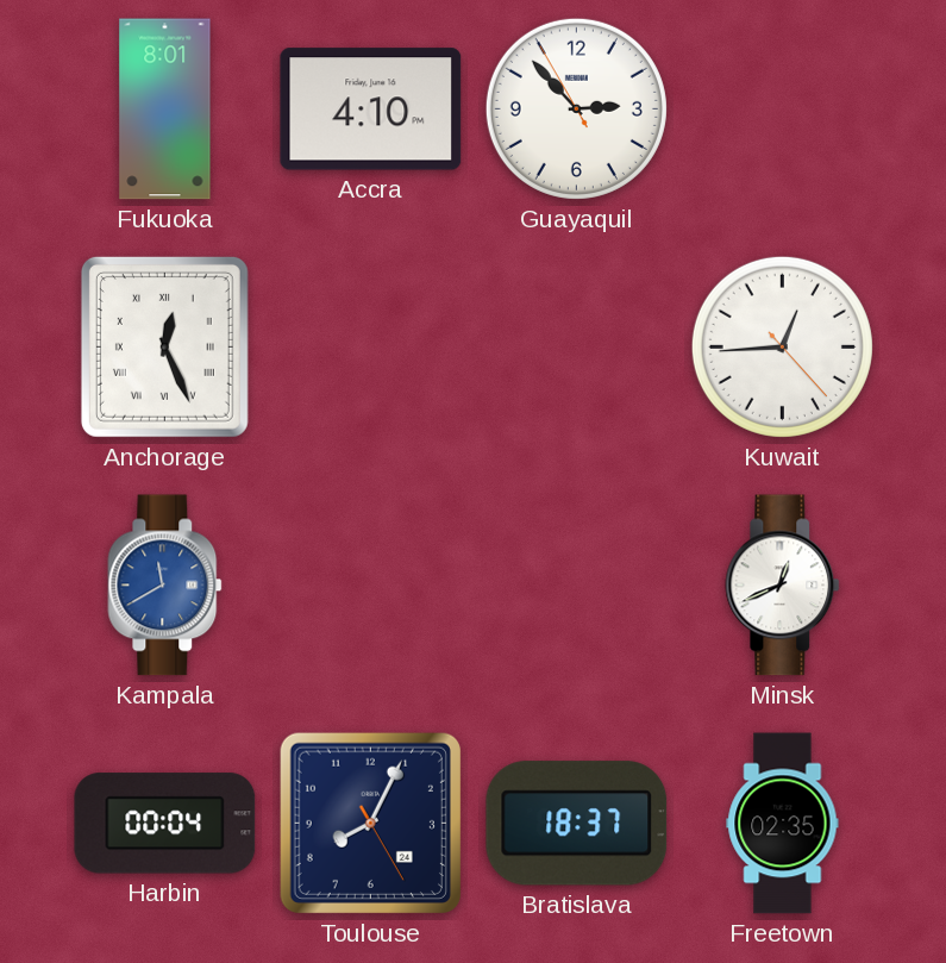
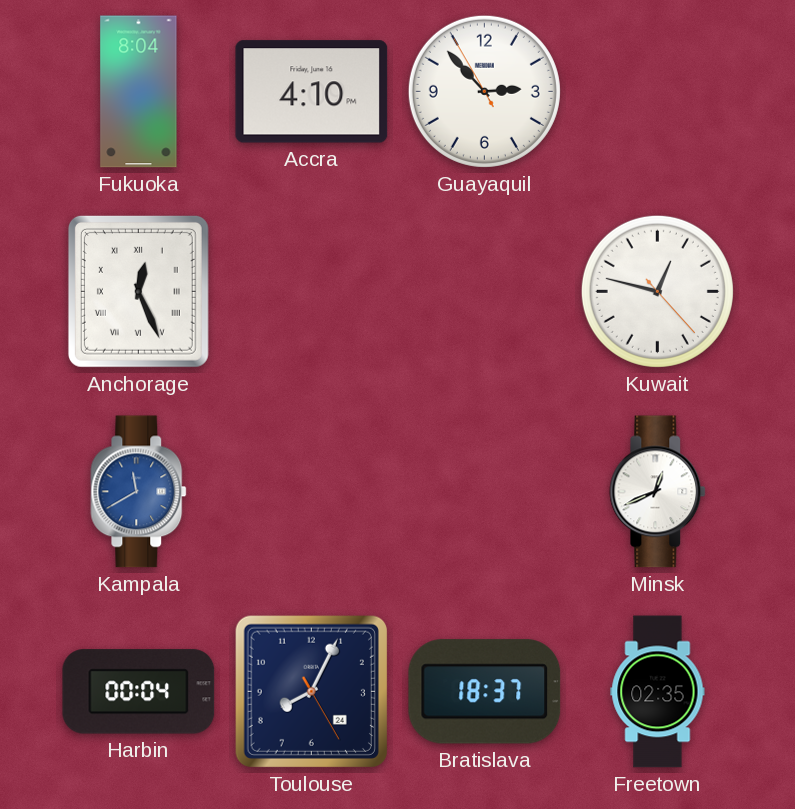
Fukuoka: 8:01 -> 8:04
Kuwait: 12:44 -> 12:47
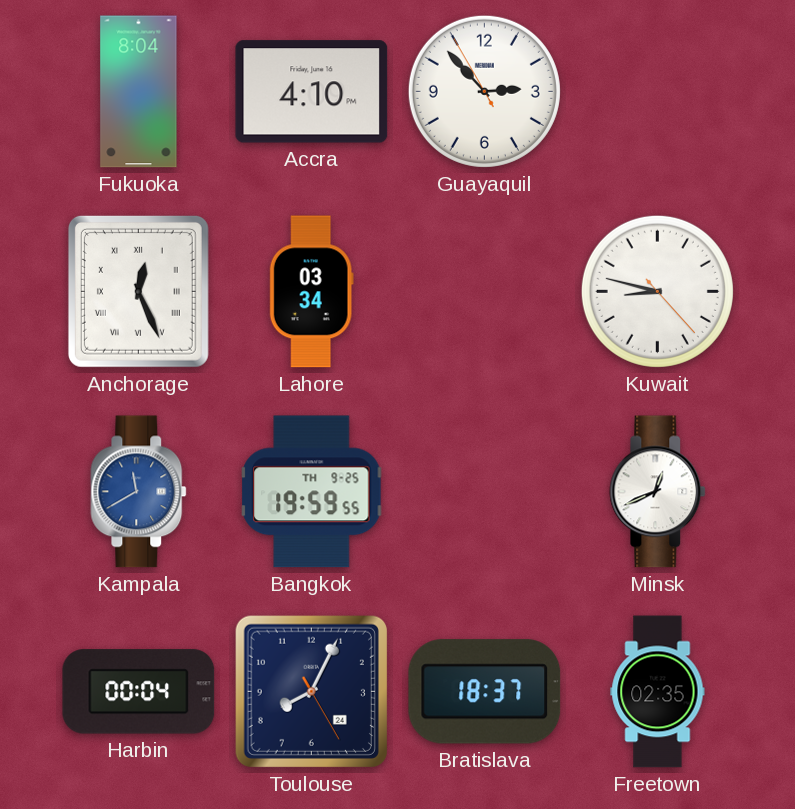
Lahore: none -> 03:34
Kuwait: 12:47 -> 8:47
Bangkok: none -> 19:59
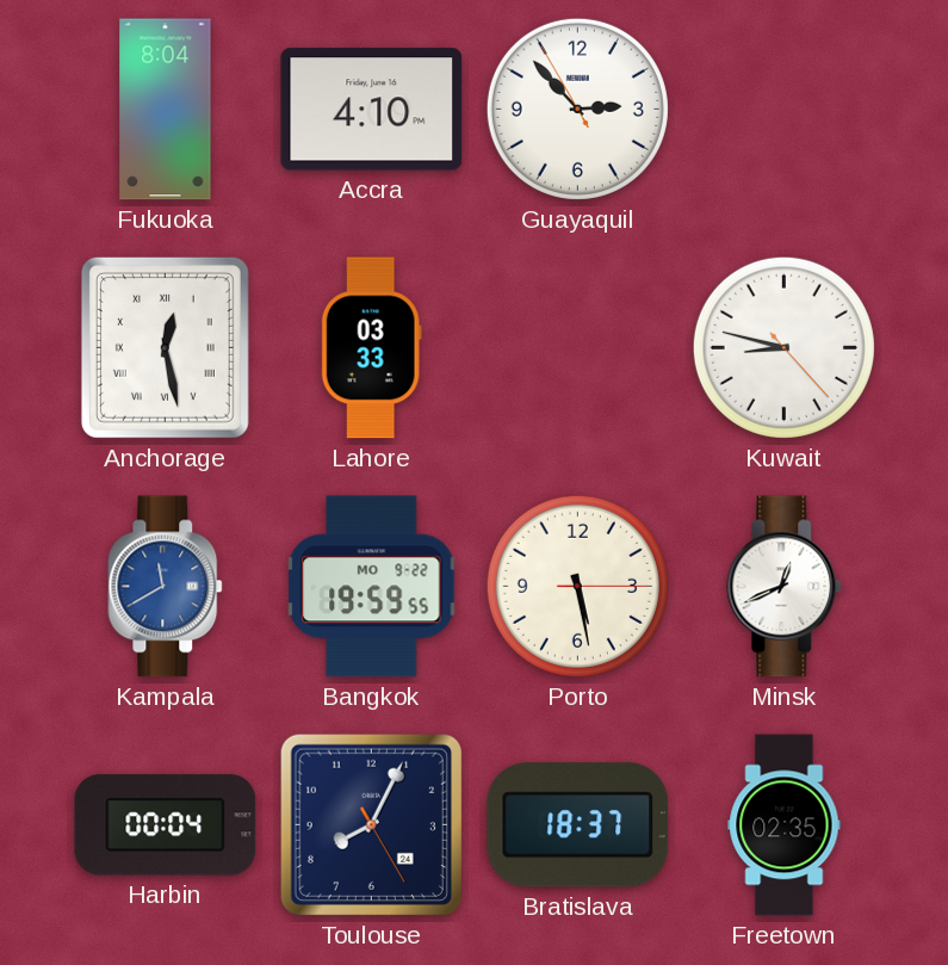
Anchorage: 12:26 -> 12:28
Lahore: 03:34 -> 03:33
Bangkok date: TH 9-25 -> MO 9-22
Porto: none -> 5:28
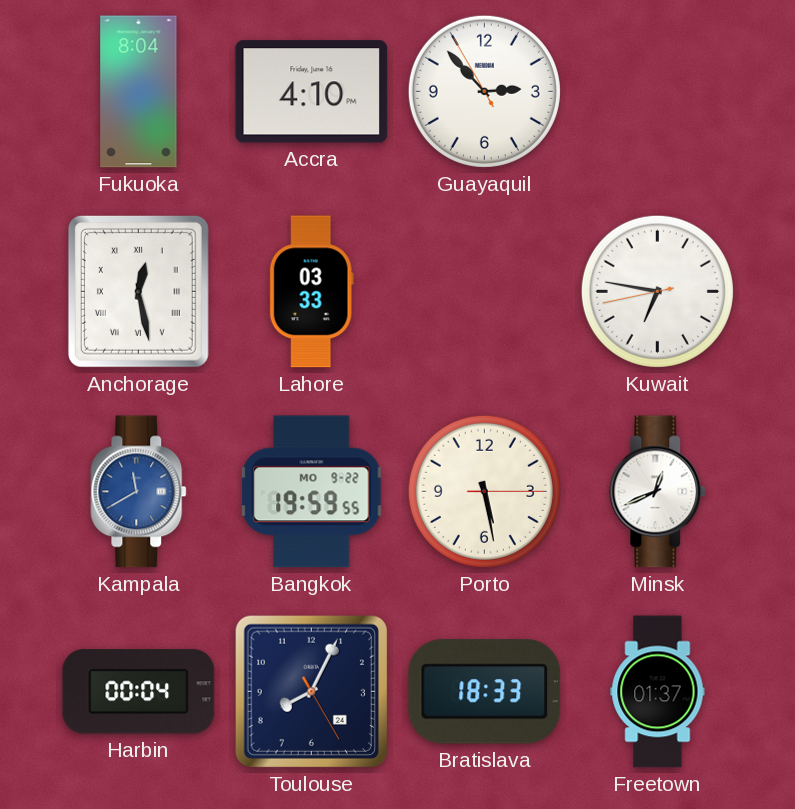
Kuwait: 8:47 -> 6:46
Bratislava: 18:37 -> 18:33
Freetown: 02:35 -> 01:37
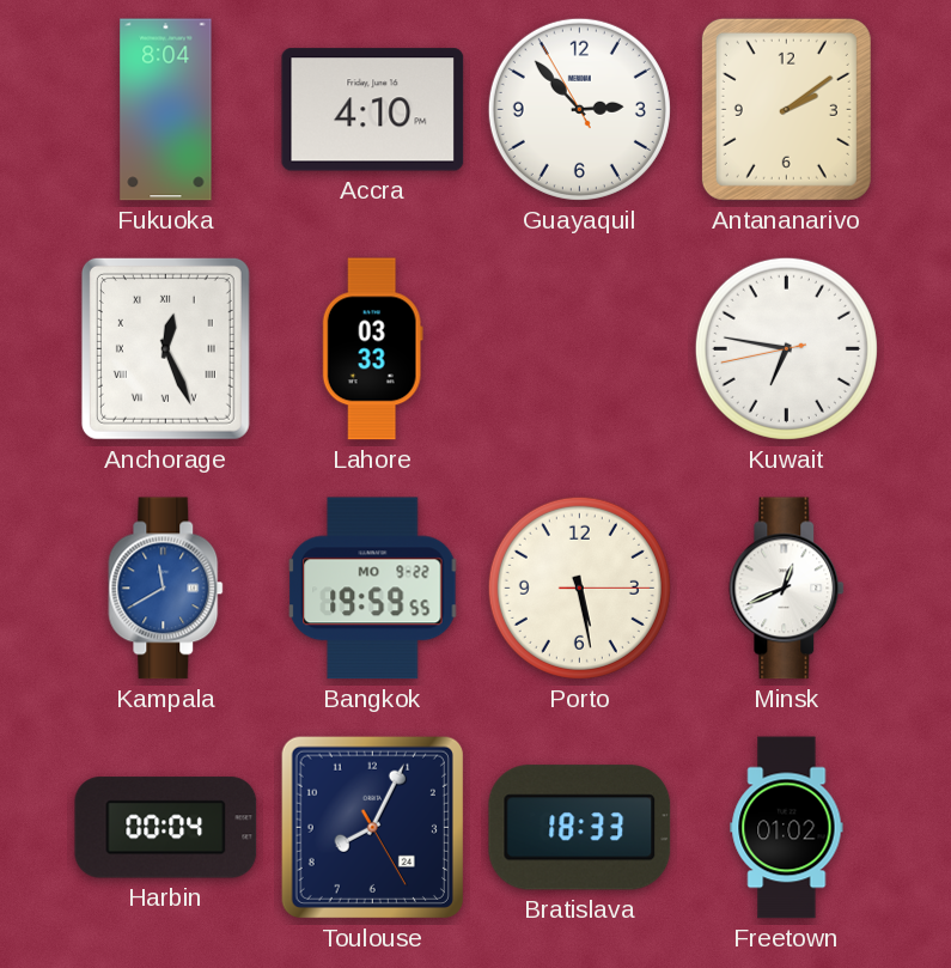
Antananarivo: none -> 2:09
Anchorage: 12:28 -> 12:26
Freetown: 01:37 -> 01:02
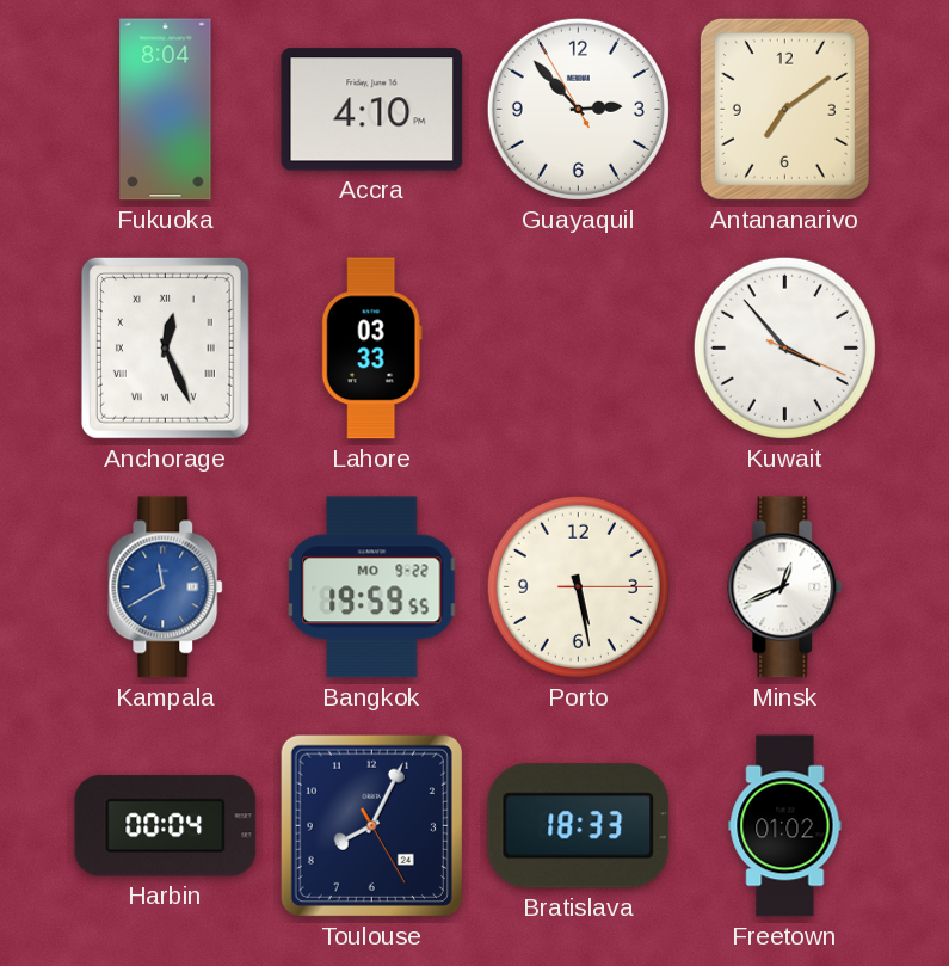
Antananarivo: 2:09 -> 7:09
Kuwait: 6:46 -> 3:53
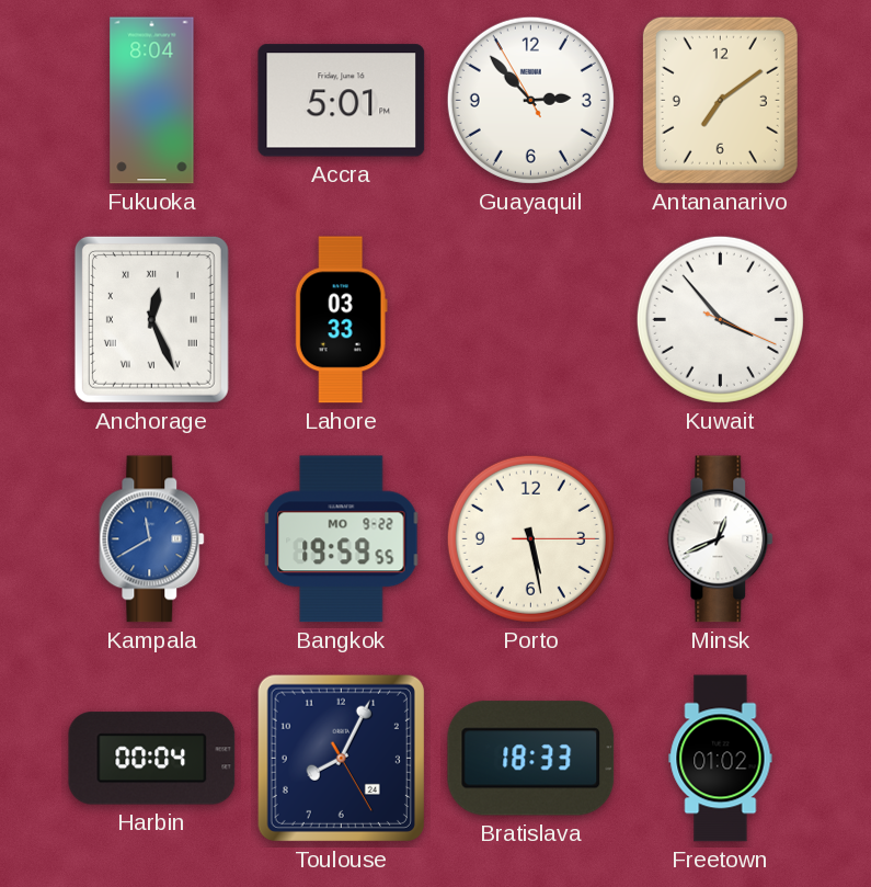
Accra: 4:10 -> 5:01
